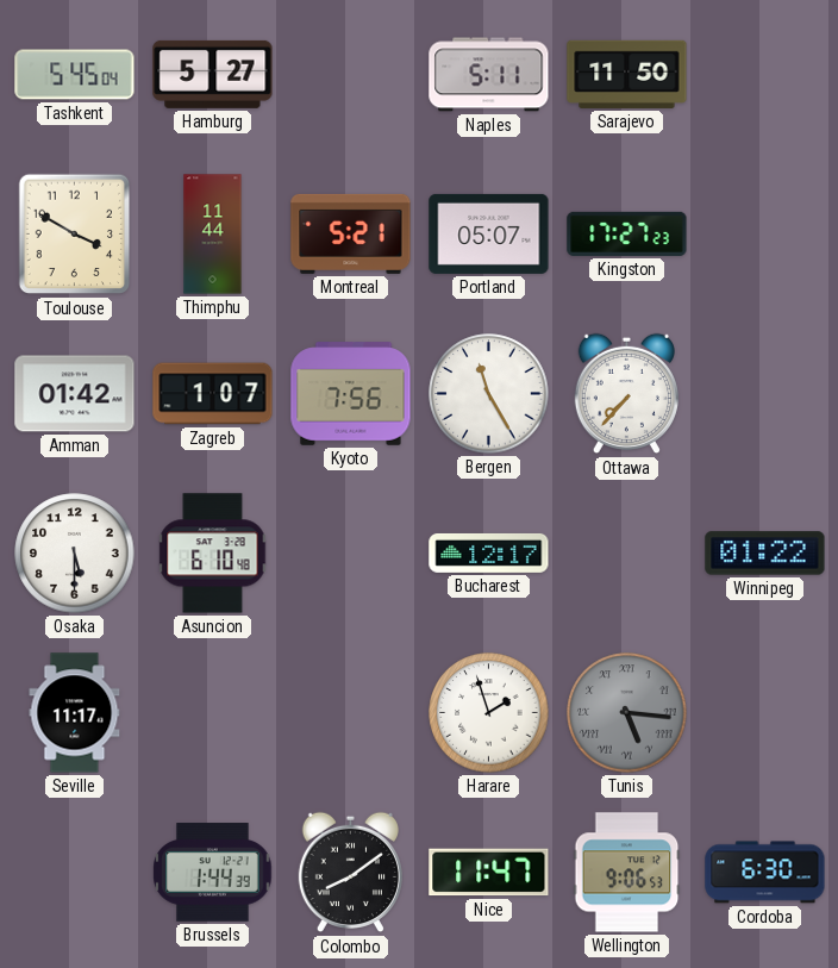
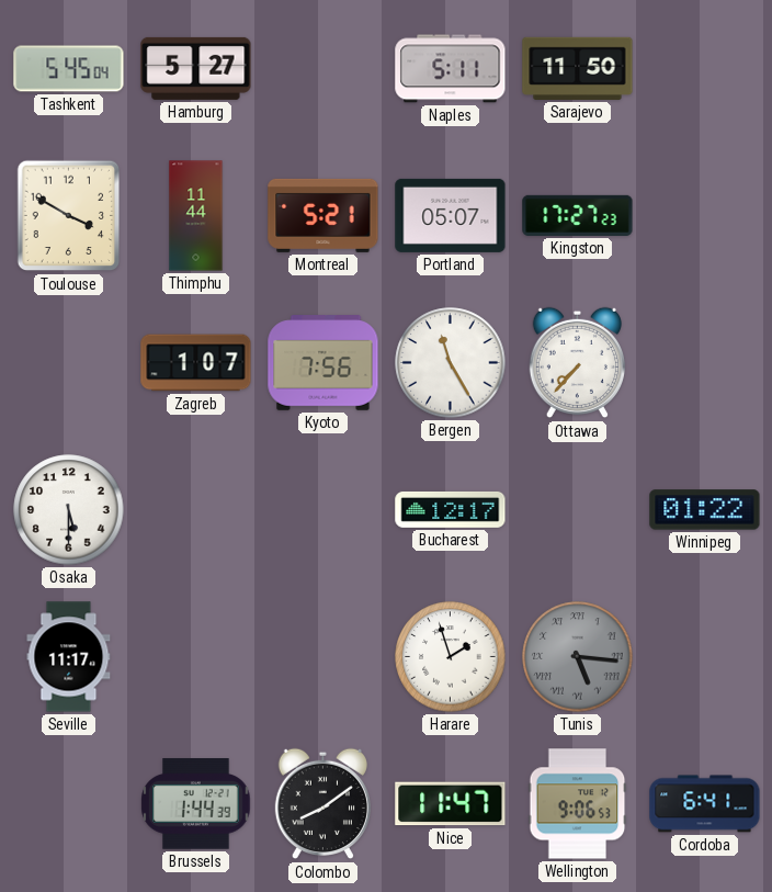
Amman: 01:42 -> none
Asuncion: 6:10 -> none
Cordoba: 6:30 -> 6:41
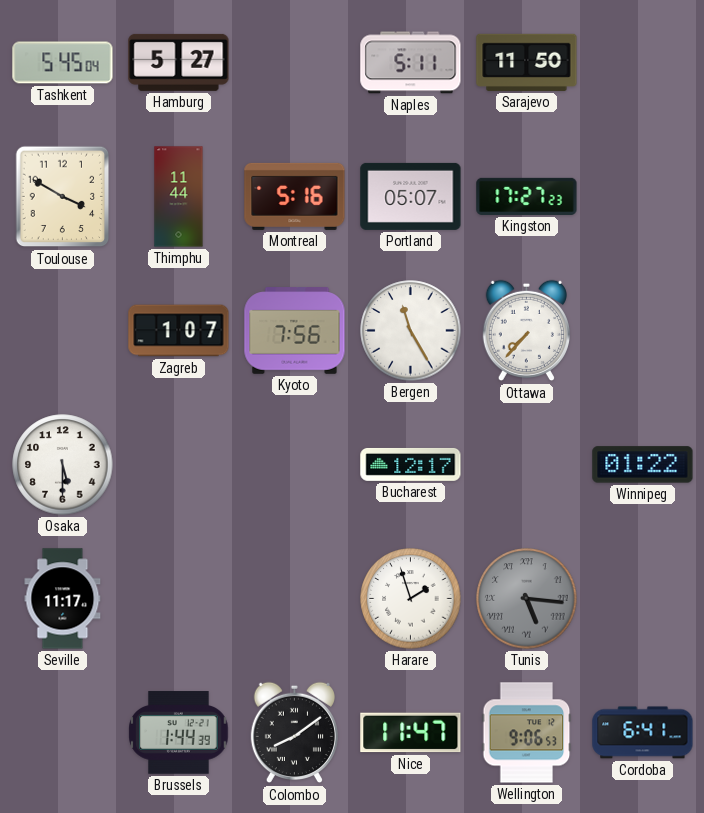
Montreal: 5:21 -> 5:16
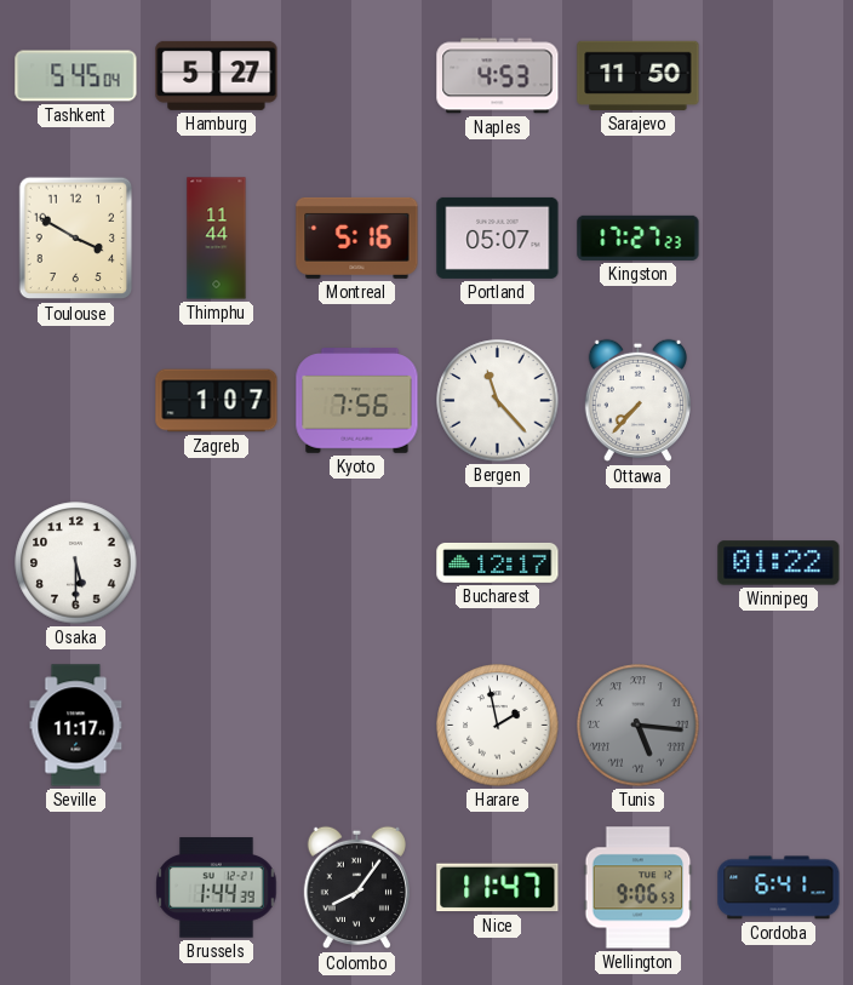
Naples: 5:11 -> 4:53
Bergen: 11:25 -> 11:23
Harare: 1:57 -> 1:58
Colombo: 8:09 -> 8:06
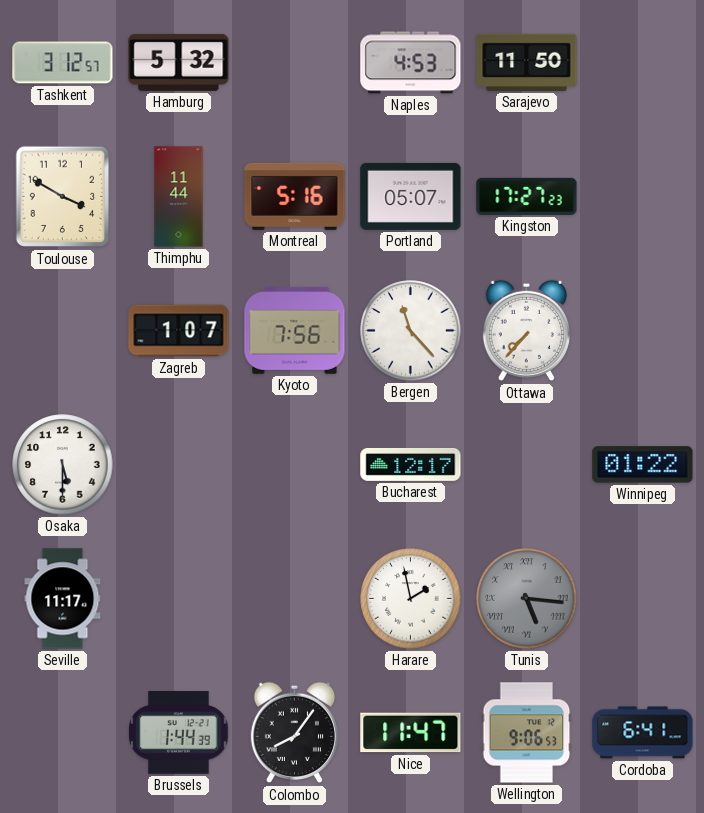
Tashkent: 5:45 -> 3:12
Hamburg: 5:27 -> 5:32
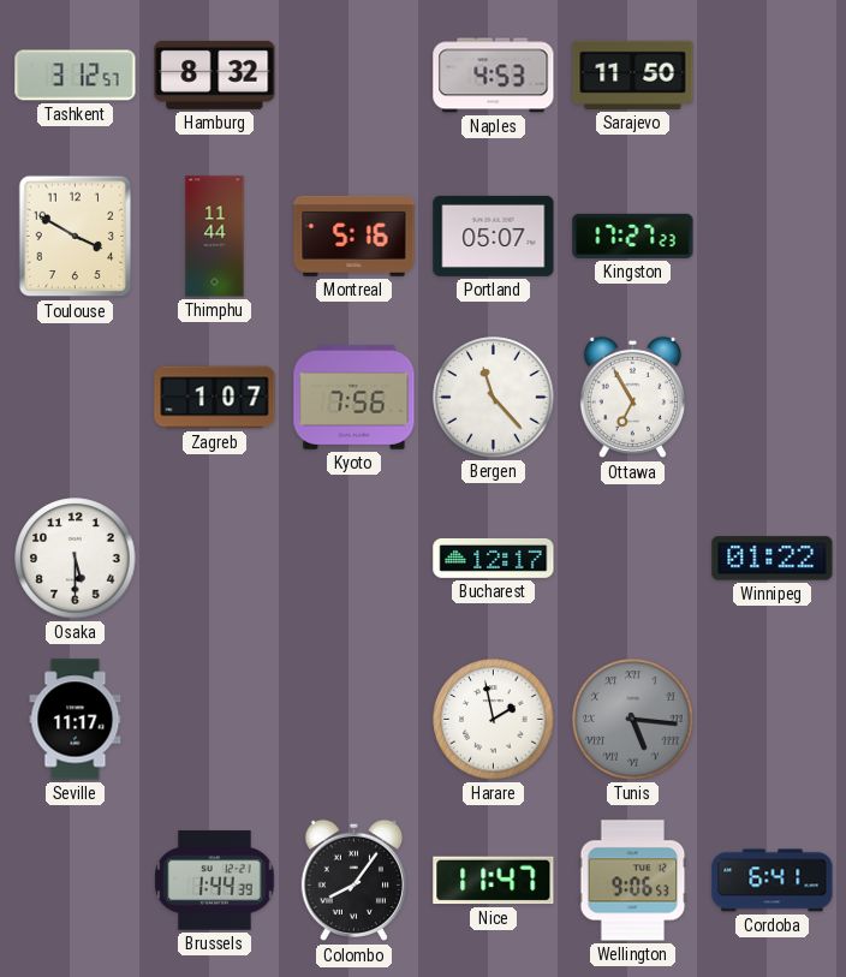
Hamburg: 5:32 -> 8:32
Ottawa: 7:37 -> 6:55
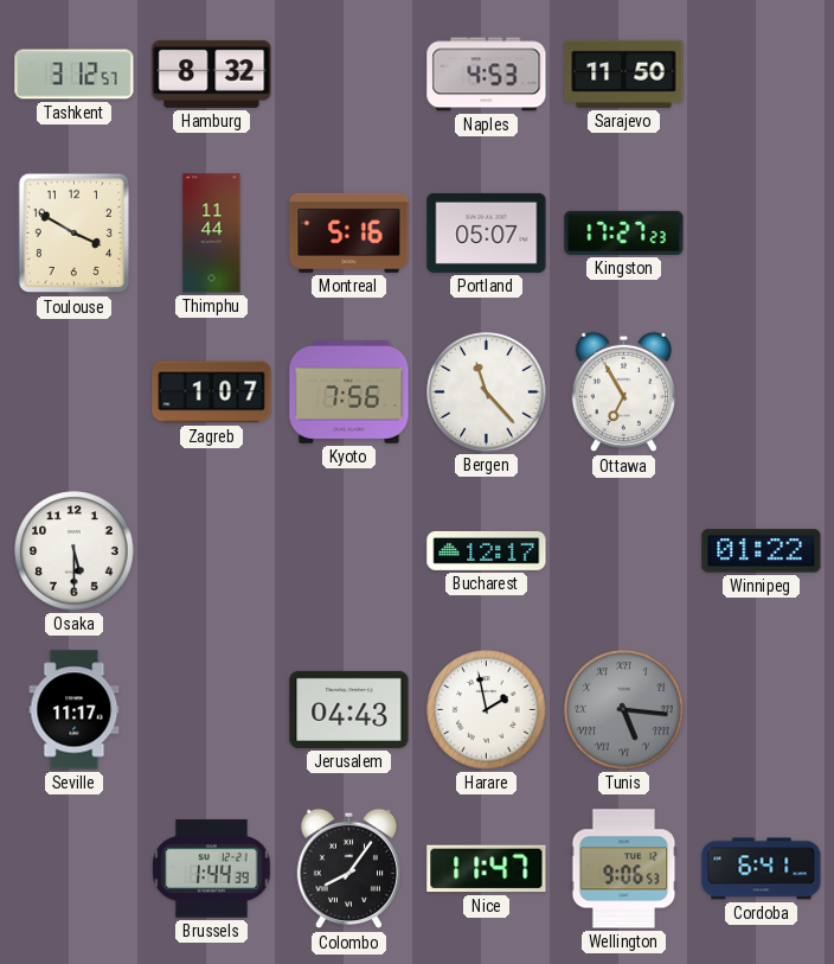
Jerusalem: none -> 04:43
